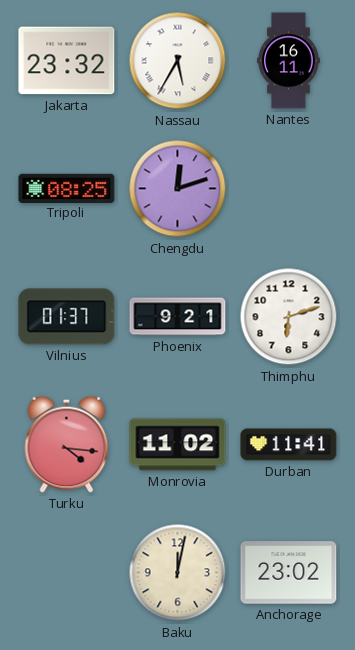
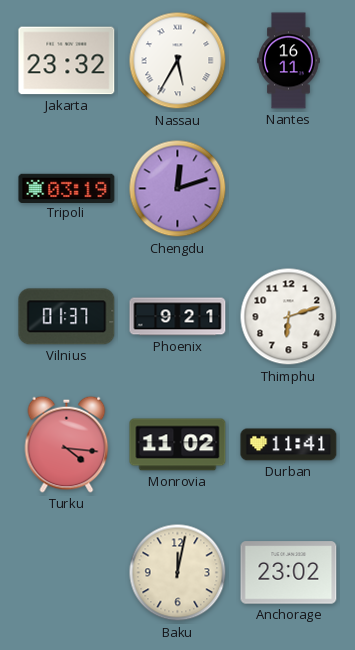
Tripoli: 08:25 -> 03:19
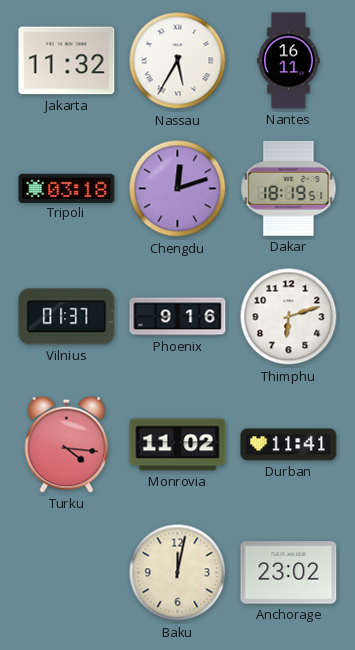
Jakarta: 23:32 -> 11:32
Tripoli: 03:19 -> 03:18
Dakar: none -> 18:19
Phoenix: 9:21 -> 9:16
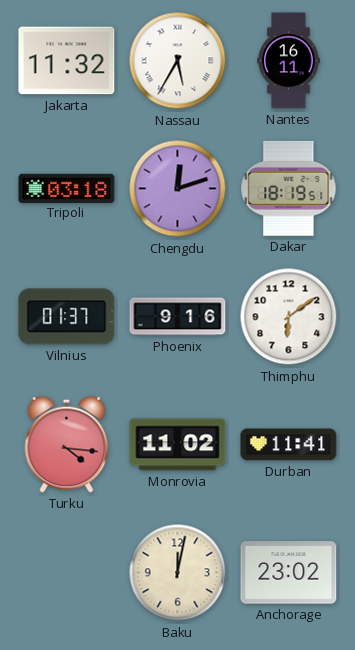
Thimphu: 6:12 -> 6:09
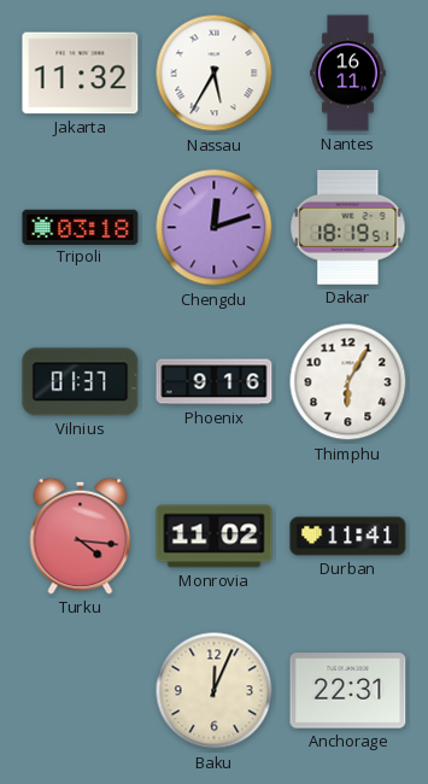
Thimphu: 6:09 -> 6:05
Baku: 12:02 -> 12:04
Anchorage: 23:02 -> 22:31
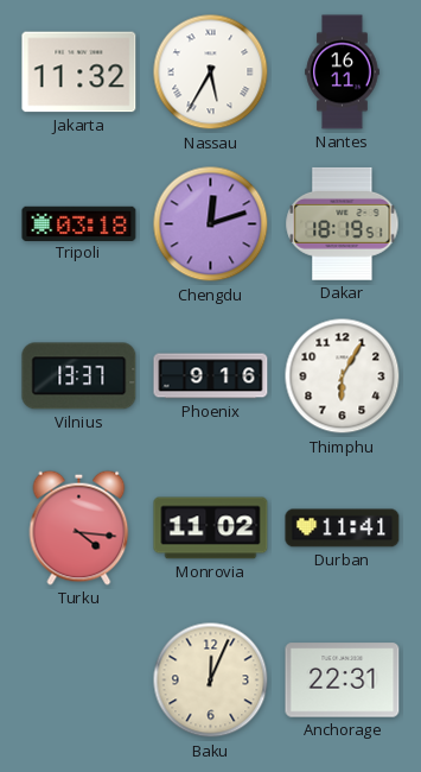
Vilnius: 01:37 -> 13:37
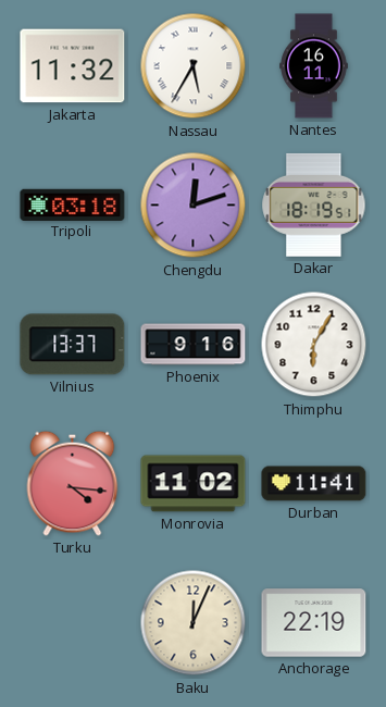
Anchorage: 22:31 -> 22:19
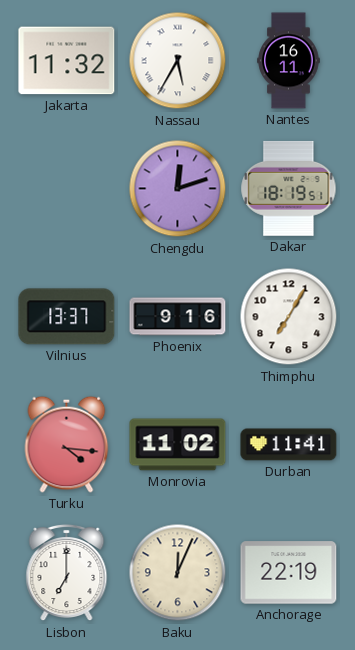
Tripoli: 03:18 -> none
Thimphu: 6:05 -> 7:05
Lisbon: none -> 7:00
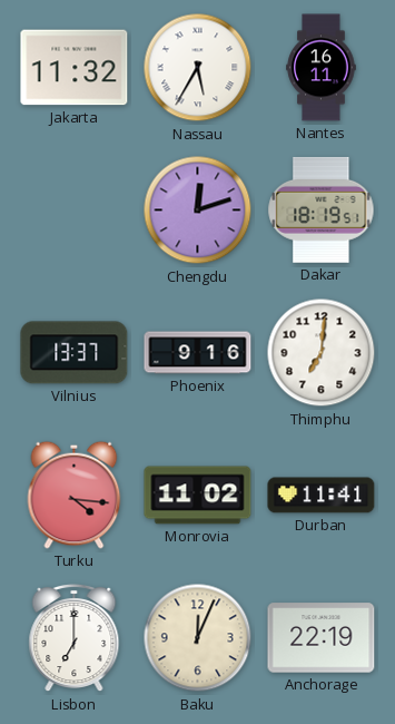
Thimphu: 7:05 -> 7:01
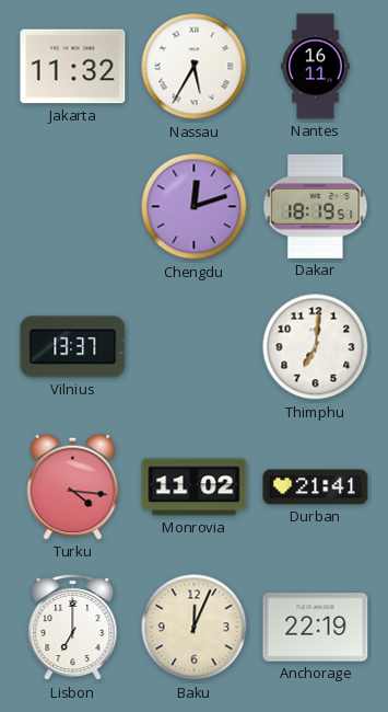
Phoenix: 9:16 -> none
Durban: 11:41 -> 21:41
